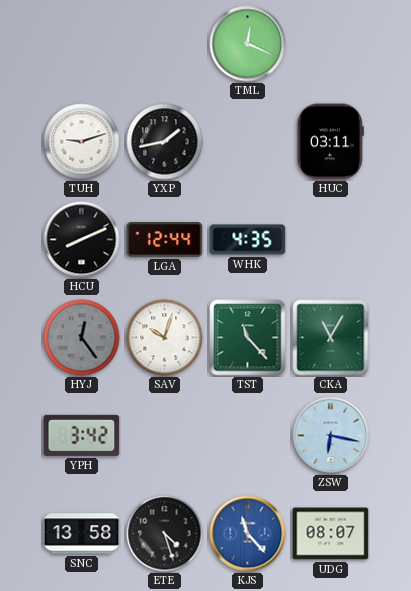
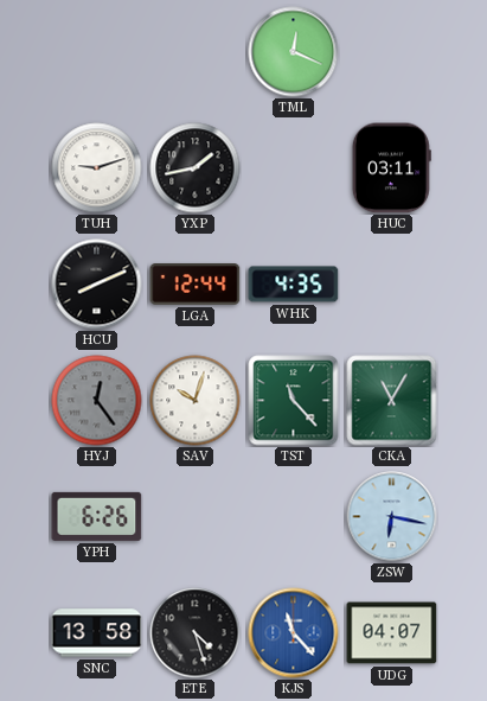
YPH: 3:42 -> 6:26
UDG: 08:07 -> 04:07
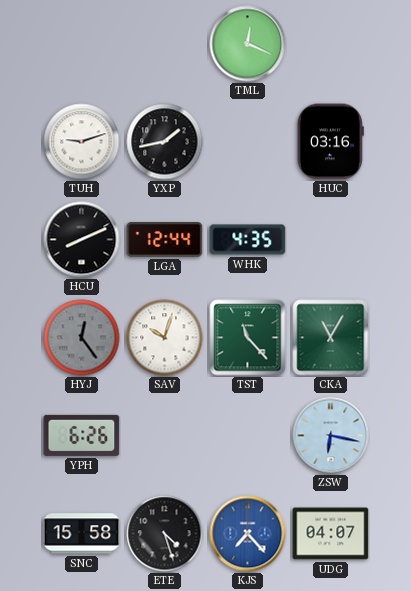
HUC: 03:11 -> 03:16
SNC: 13:58 -> 15:58
KJS: 11:23 -> 7:23
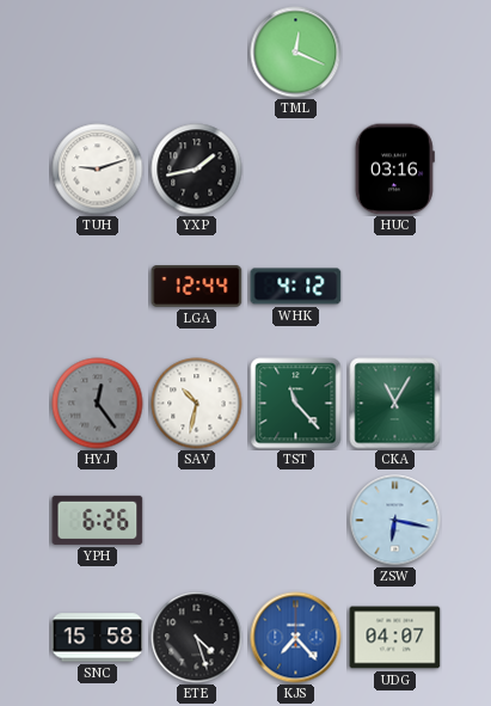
HCU: 8:11 -> none
WHK: 4:35 -> 4:12
SAV: 10:03 -> 10:32
